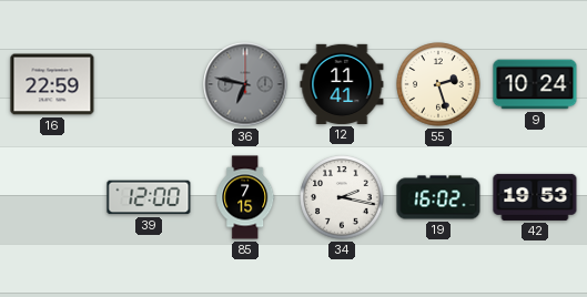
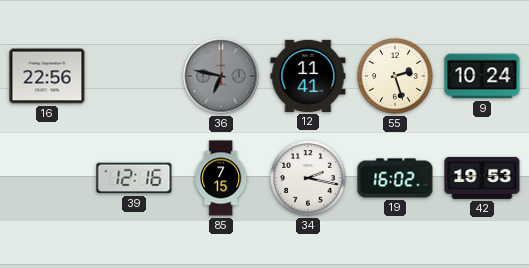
16: 22:59 -> 22:56
39: 12:00 -> 12:16
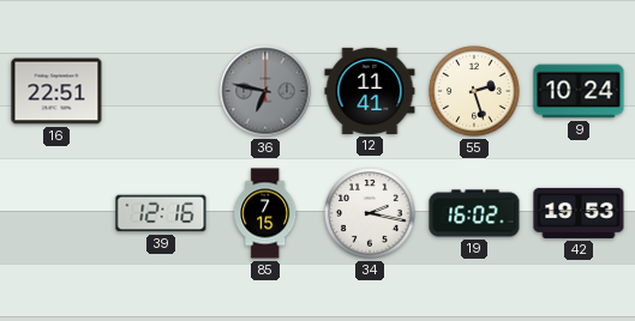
16: 22:56 -> 22:51
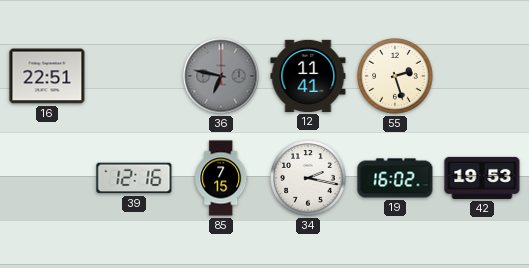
9: 10:24 -> none
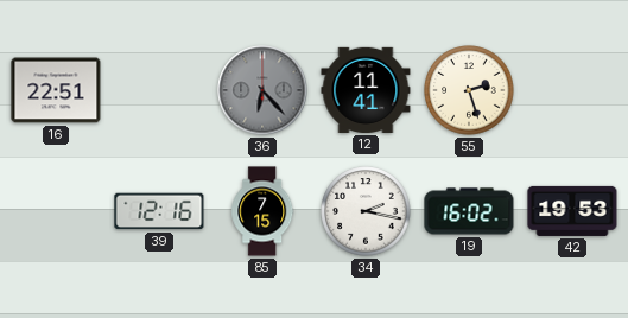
36: 6:47 -> 6:23
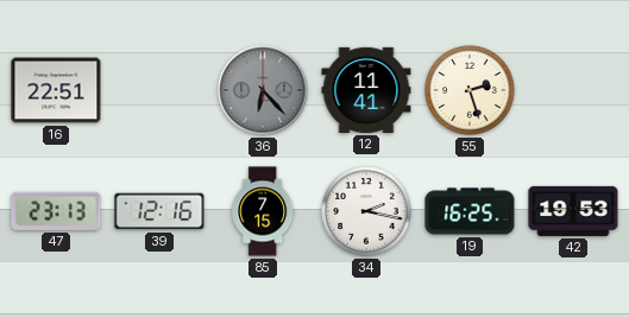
47: none -> 23:13
19: 16:02 -> 16:25
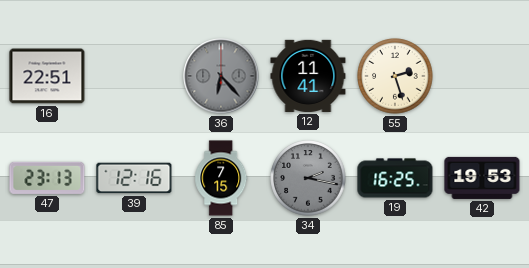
34 dial: white -> grey
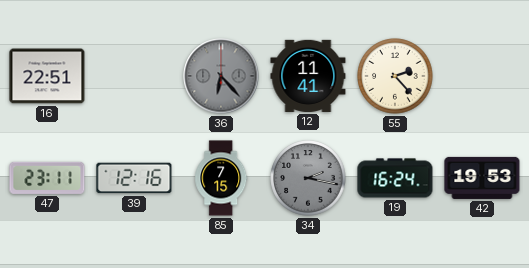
55: 2:27 -> 2:23
47: 23:13 -> 23:11
19: 16:25 -> 16:24
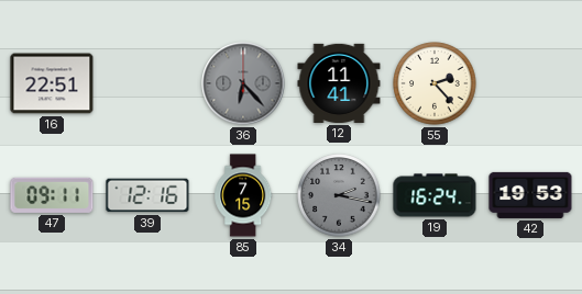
47: 23:11 -> 09:11
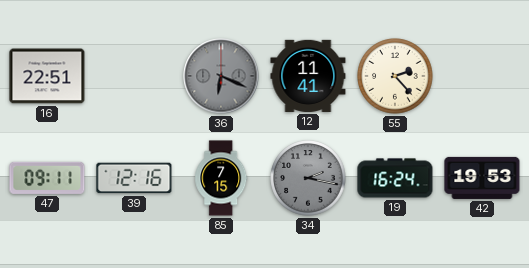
36: 6:23 -> 6:19
